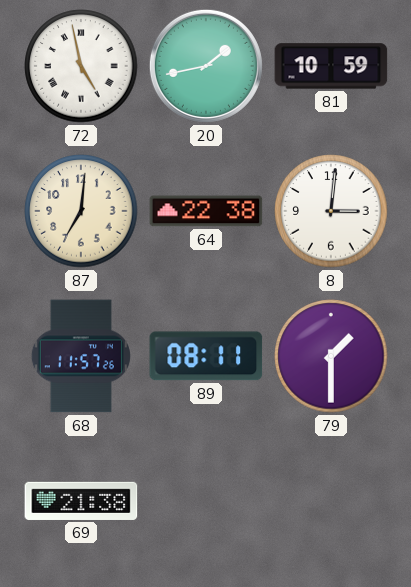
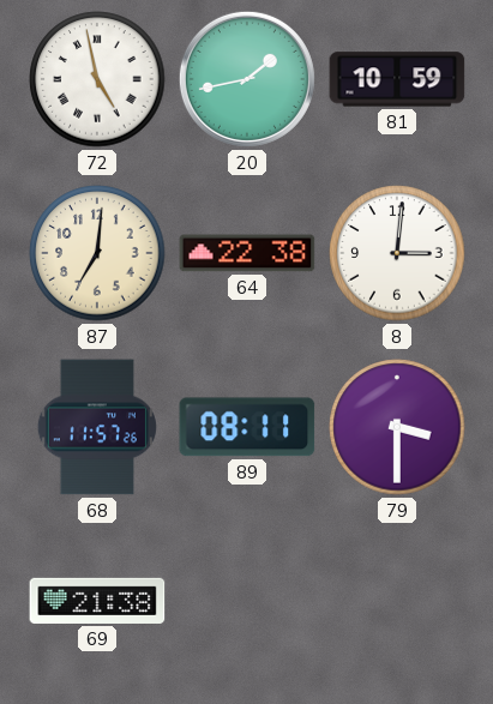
79: 1:30 -> 3:30
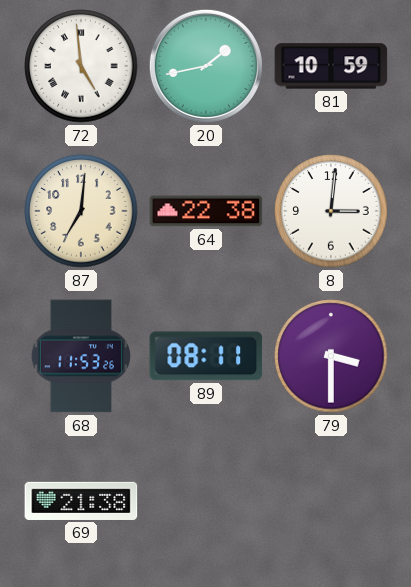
72: 4:58 -> 4:59
68: 11:57 -> 11:53
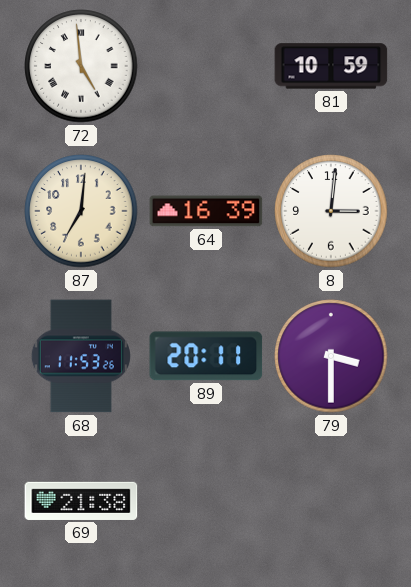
20: 1:43 -> none
64: 22:38 -> 16:39
89: 08:11 -> 20:11
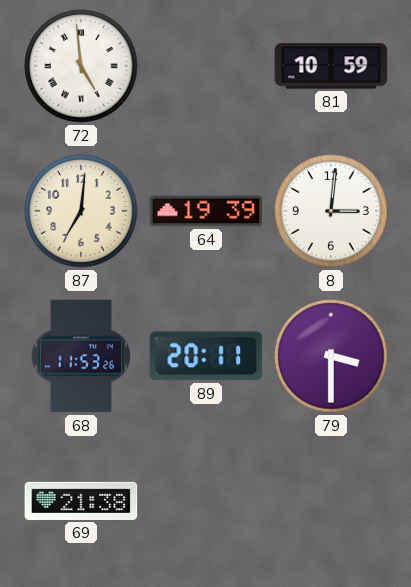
64: 16:39 -> 19:39
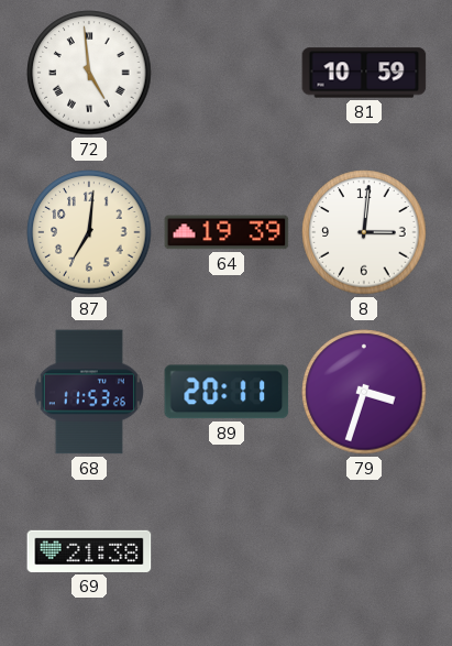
79: 3:30 -> 3:33
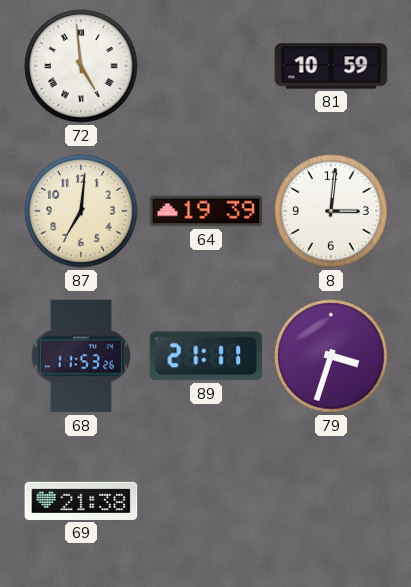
89: 20:11 -> 21:11
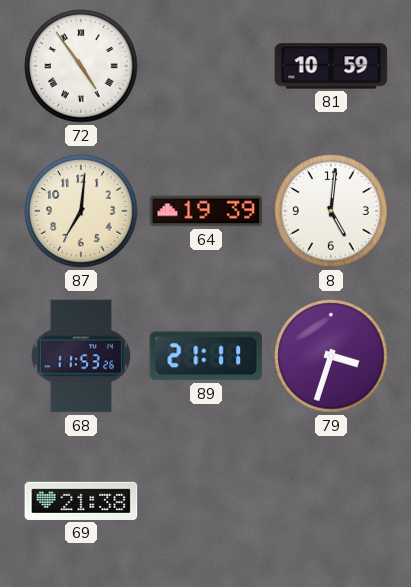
72: 4:59 -> 4:54
8: 3:01 -> 5:01
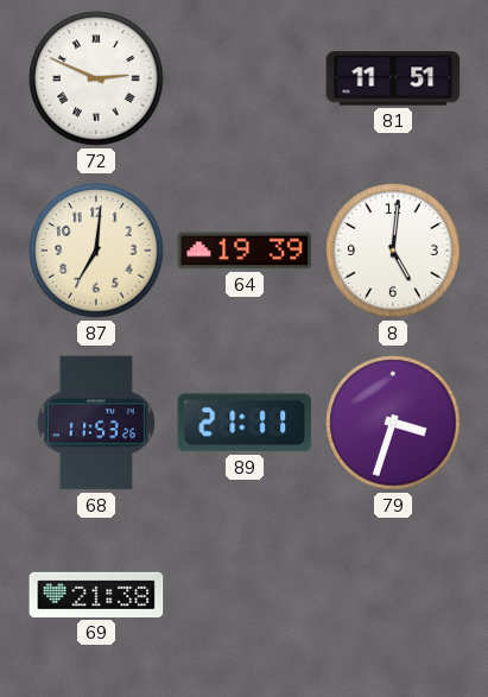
72: 4:54 -> 2:49
81: 10:59 -> 11:51
